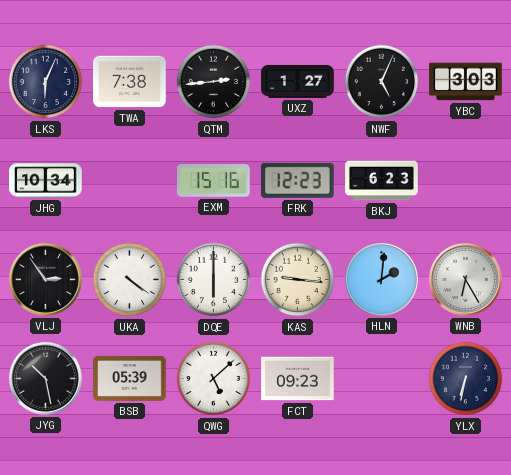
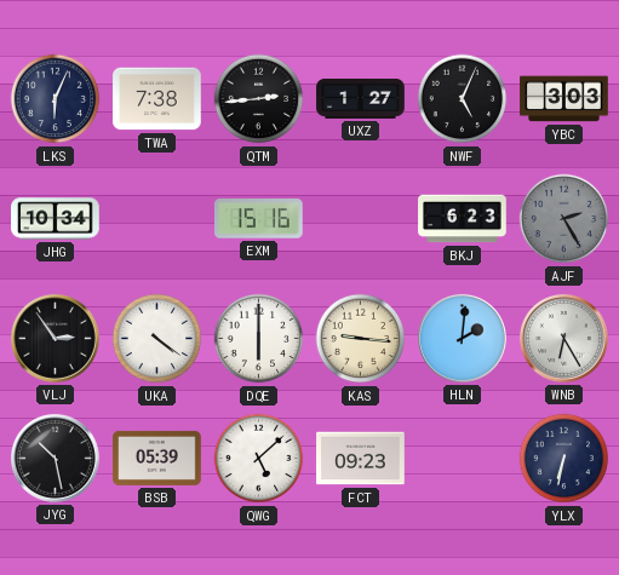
FRK: 12:23 -> none
AJF: none -> 2:25
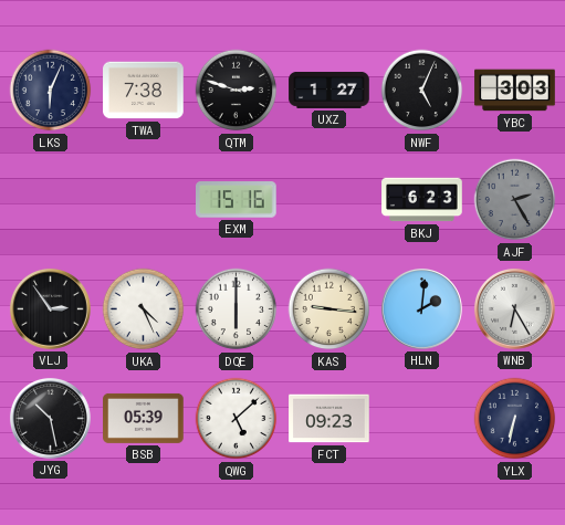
QTM: 2:44 -> 2:48
JHG: 10:34 -> none
UKA: 4:21 -> 4:26
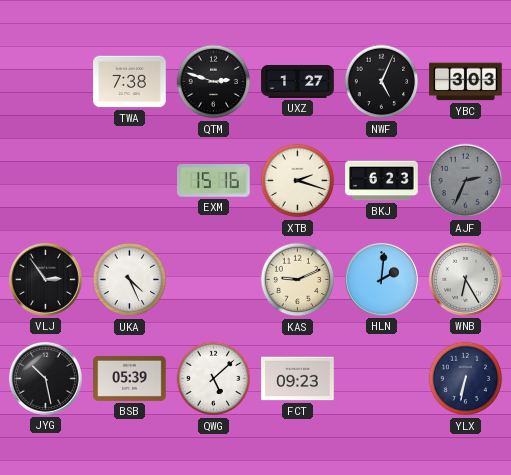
LKS: 6:04 -> none
XTB: none -> 2:18
AJF: 2:25 -> 2:34
DQE: 6:00 -> none
KAS: 9:16 -> 9:11
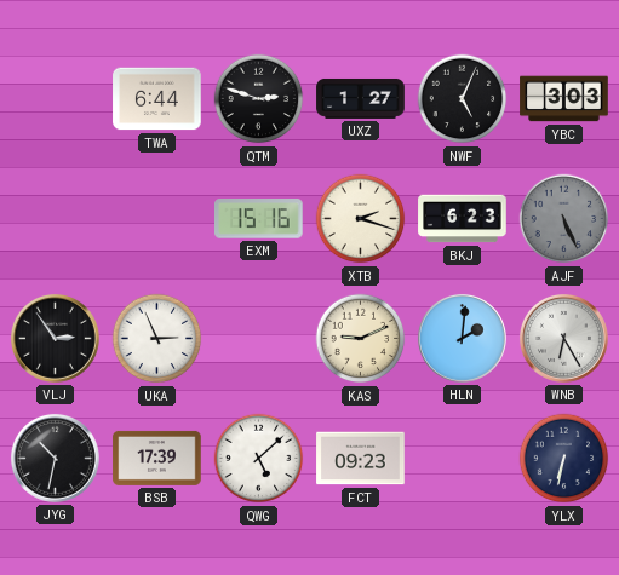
TWA: 7:38 -> 6:44
AJF: 2:34 -> 5:26
UKA: 4:26 -> 2:56
JYG: 10:28 -> 10:32
BSB: 05:39 -> 17:39
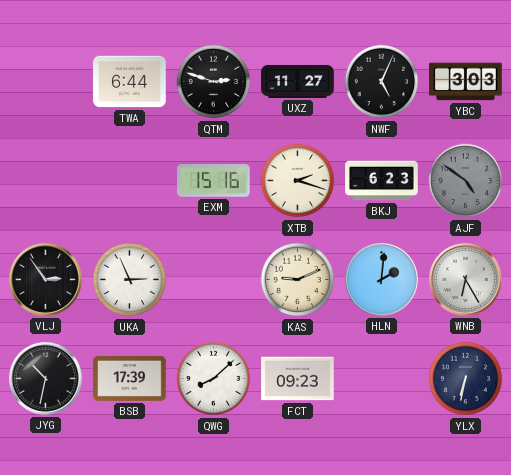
UXZ: 1:27 -> 11:27
AJF: 5:26 -> 4:51
QWG: 5:08 -> 8:08
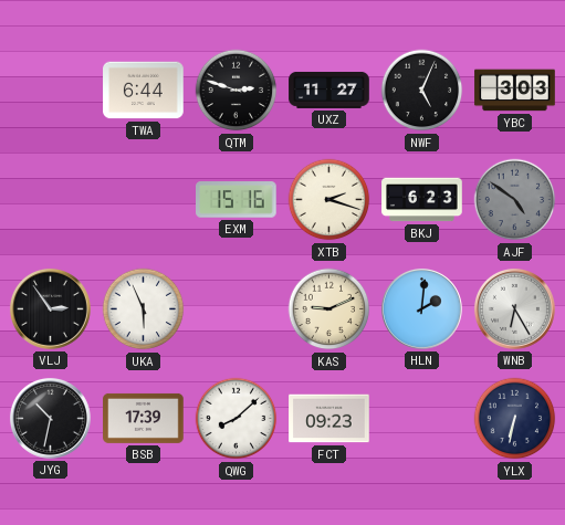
UKA: 2:56 -> 5:56
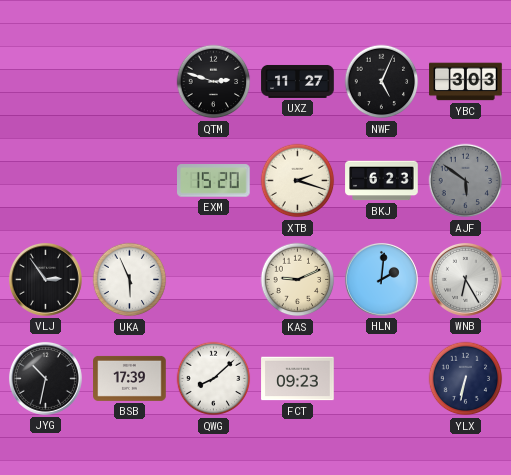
TWA: 6:44 -> none
EXM: 15:16 -> 15:20
AJF: 4:51 -> 5:51
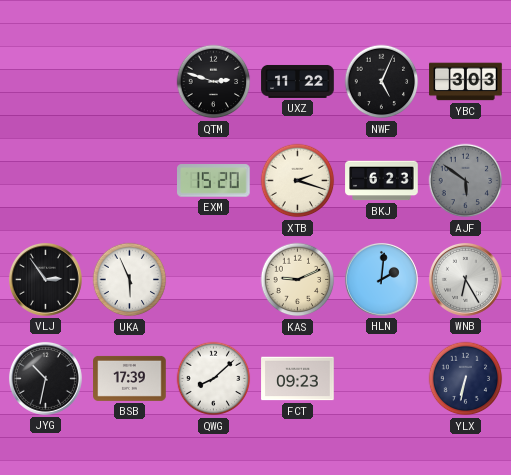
UXZ: 11:27 -> 11:22
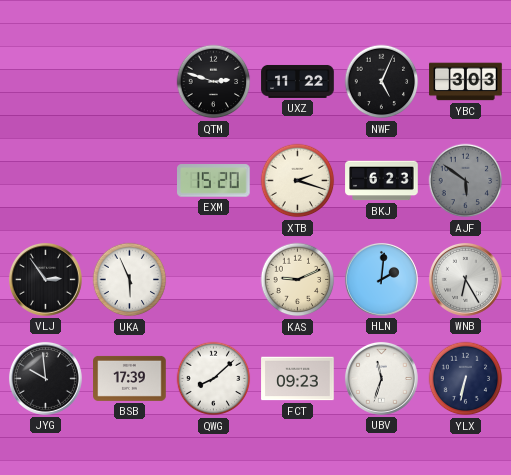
JYG: 10:32 -> 9:59
UBV: none -> 11:33
